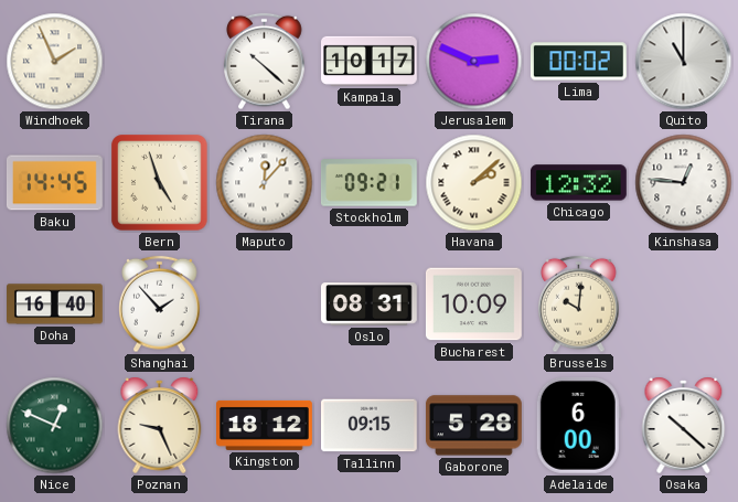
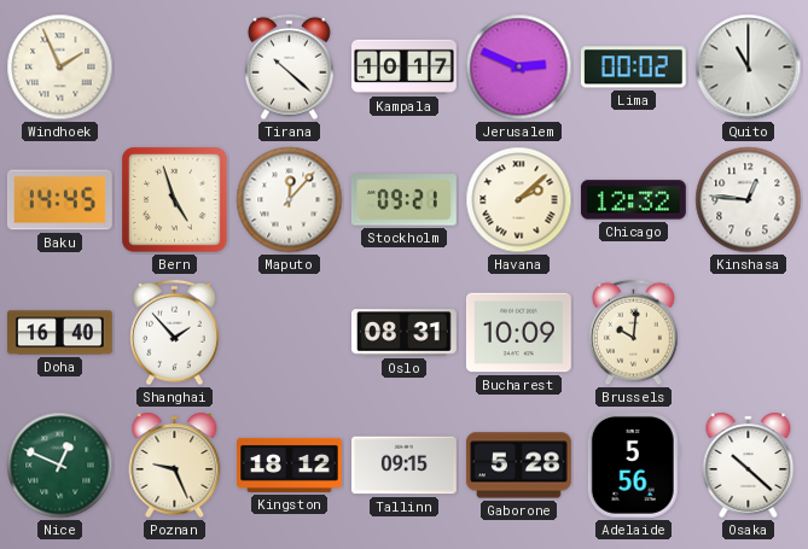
Adelaide: 6:00 -> 5:56
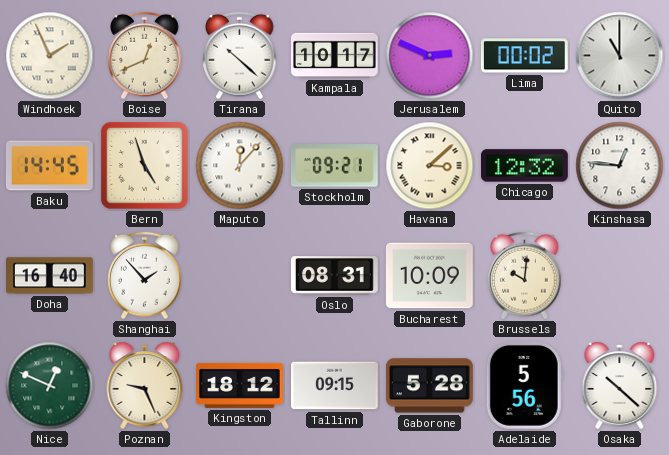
Boise: none -> 12:41
Havana: 2:08 -> 3:08
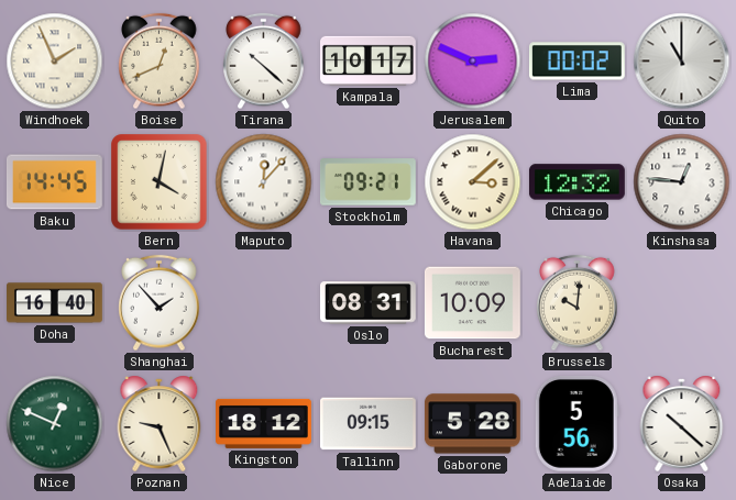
Bern: 4:57 -> 4:02
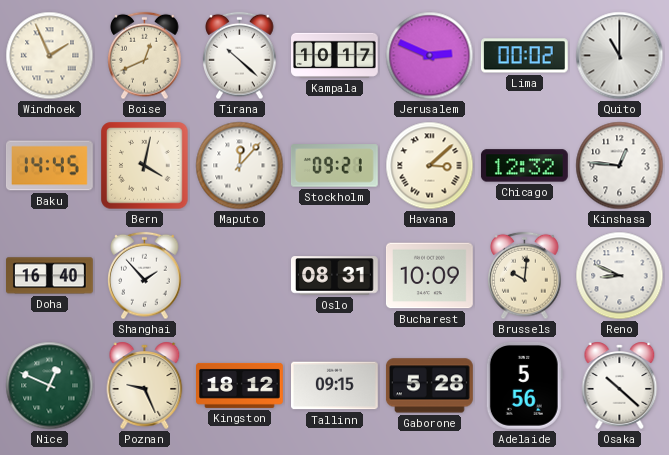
Reno: none -> 8:49
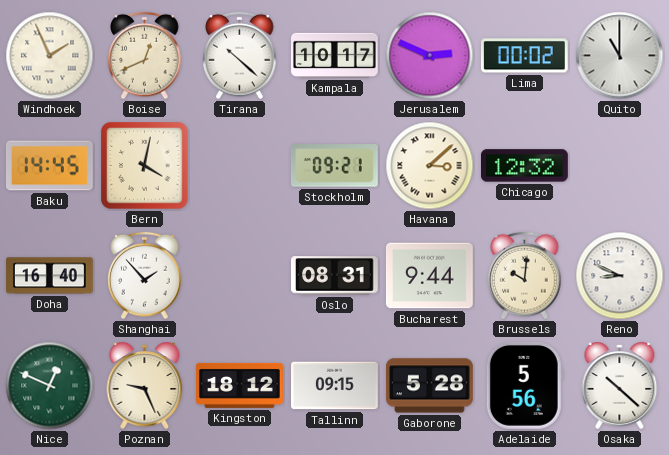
Maputo: 12:07 -> none
Kinshasa: 12:46 -> none
Bucharest: 10:09 -> 9:44
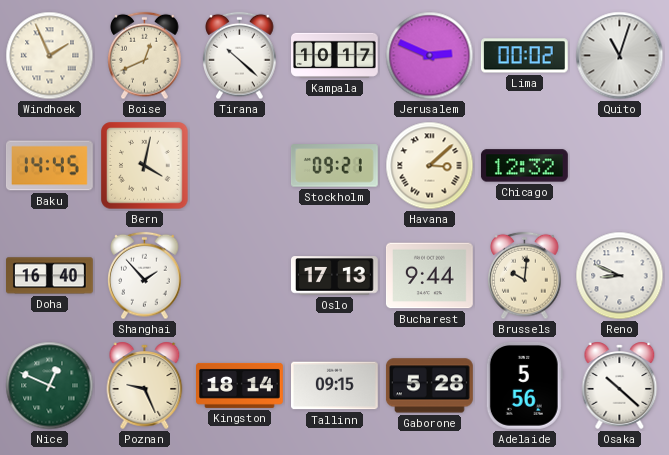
Quito: 11:00 -> 11:03
Oslo: 08:31 -> 17:13
Kingston: 18:12 -> 18:14
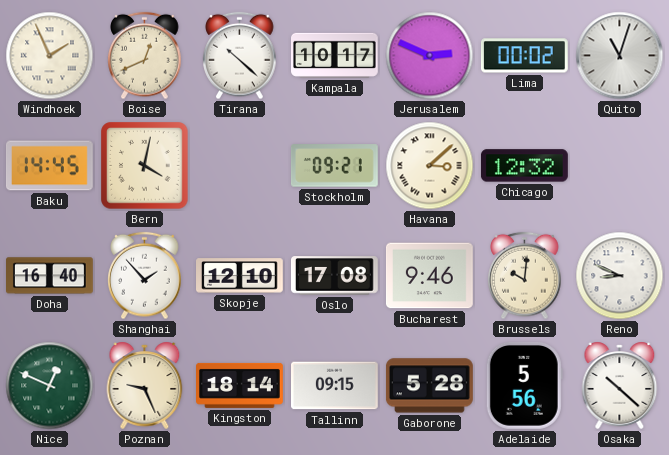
Skopje: none -> 12:10
Oslo: 17:13 -> 17:08
Bucharest: 9:44 -> 9:46
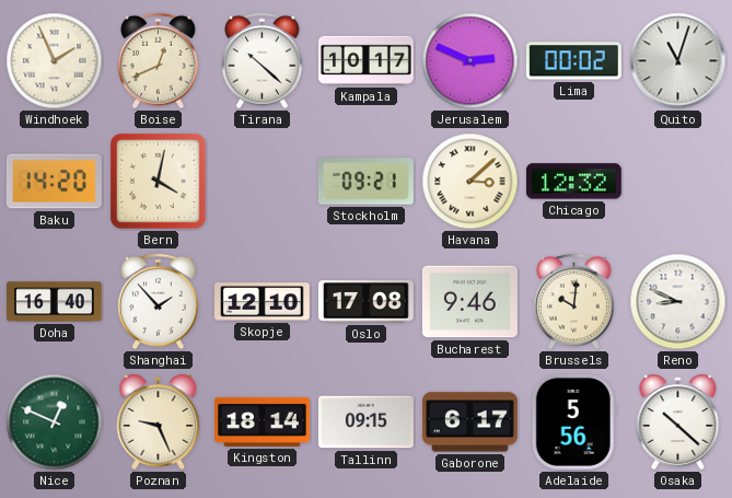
Baku: 14:45 -> 14:20
Gaborone: 5:28 -> 6:17
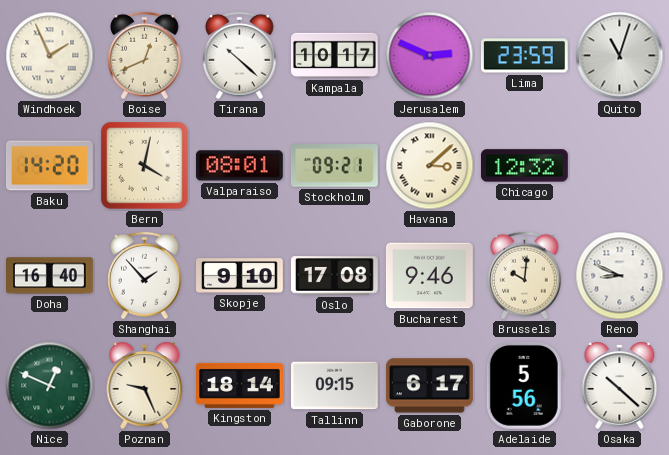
Lima: 00:02 -> 23:59
Valparaiso: none -> 08:01
Skopje: 12:10 -> 9:10
